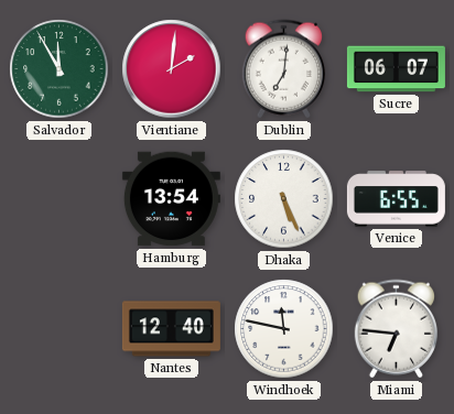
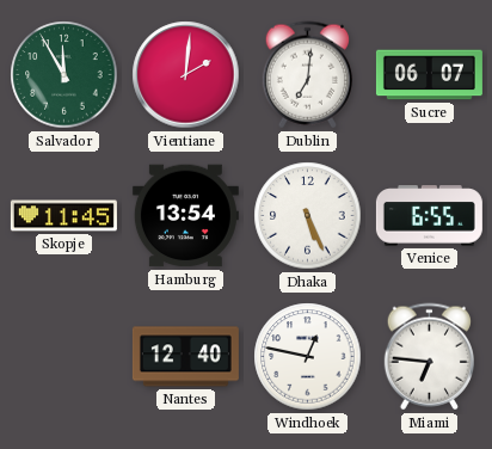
Skopje: none -> 11:45
Windhoek: 11:47 -> 12:47
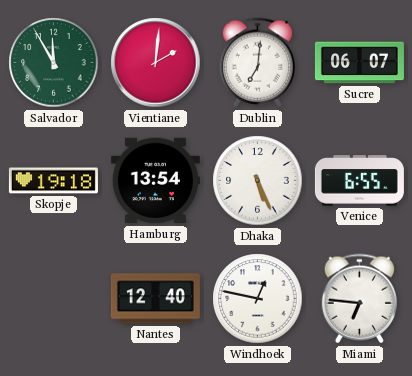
Skopje: 11:45 -> 19:18
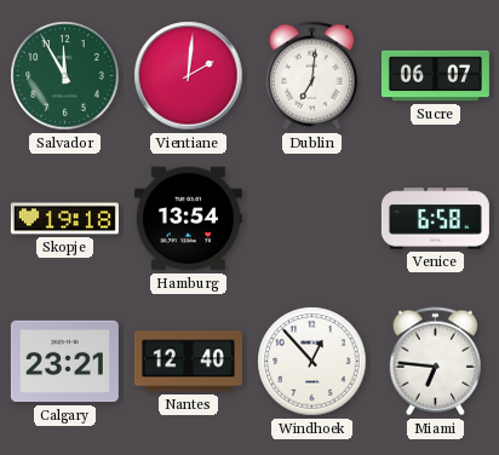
Dhaka: 5:26 -> none
Venice: 6:55 -> 6:58
Calgary: none -> 23:21
Windhoek: 12:47 -> 12:53
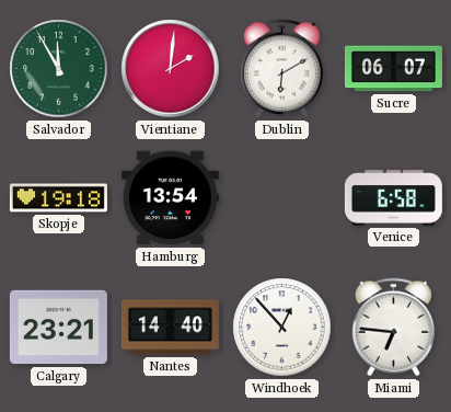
Dublin: 7:01 -> 6:10
Nantes: 12:40 -> 14:40
